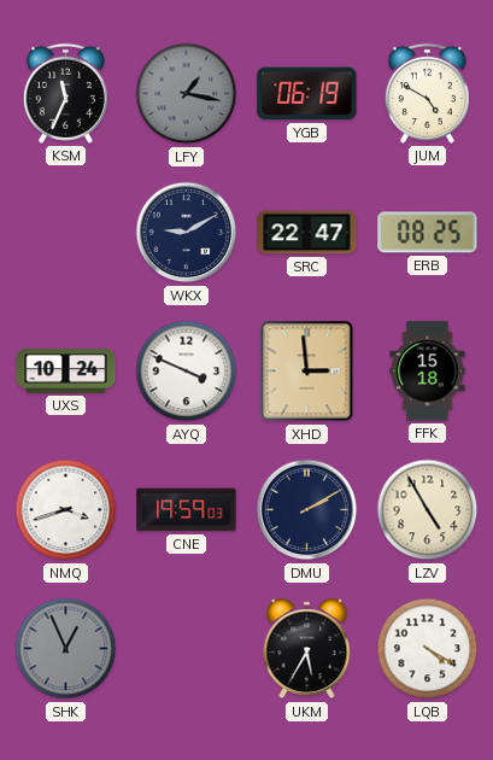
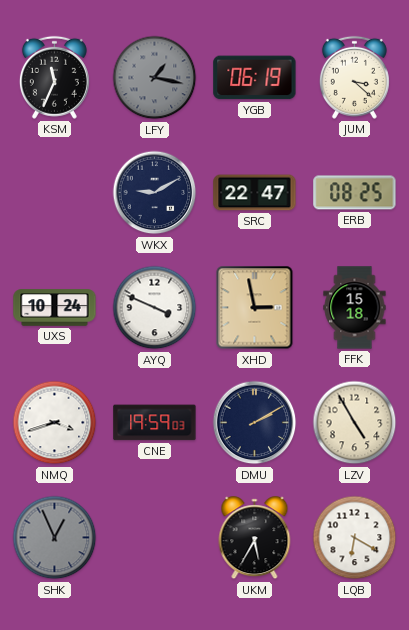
JUM: 4:50 -> 3:22
XHD: 2:59 -> 2:58
LQB: 4:20 -> 6:20
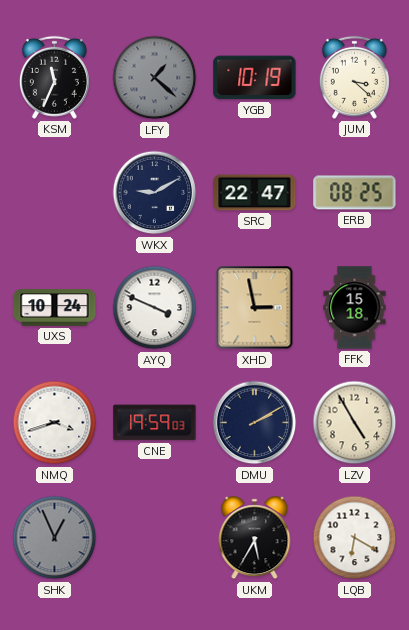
LFY: 1:17 -> 1:22
YGB: 06:19 -> 10:19
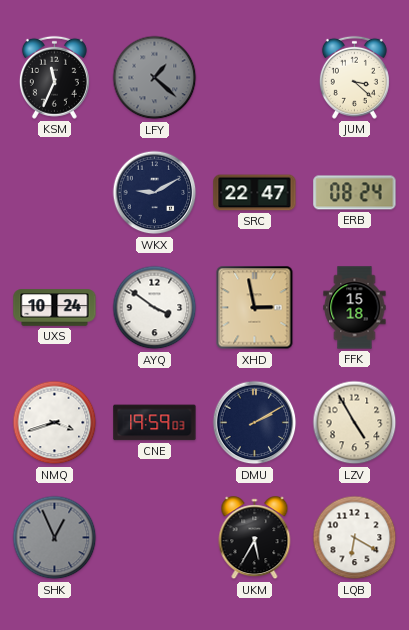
YGB: 10:19 -> none
ERB: 08:25 -> 08:24
AYQ: 3:49 -> 3:51
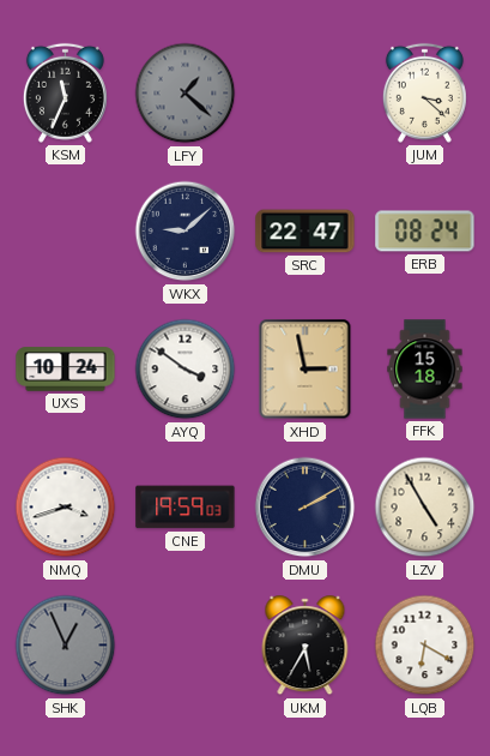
WKX: 9:10 -> 9:08
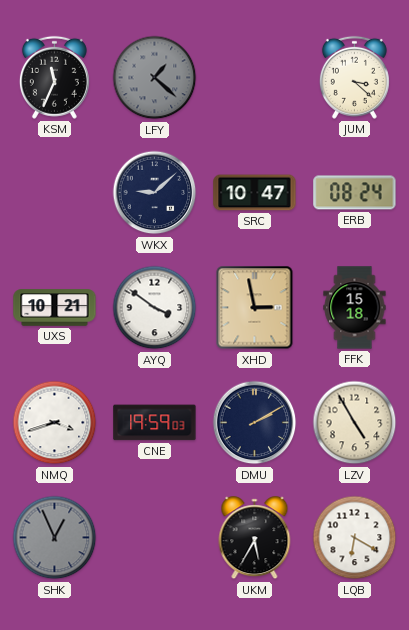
SRC: 22:47 -> 10:47
UXS: 10:24 -> 10:21
